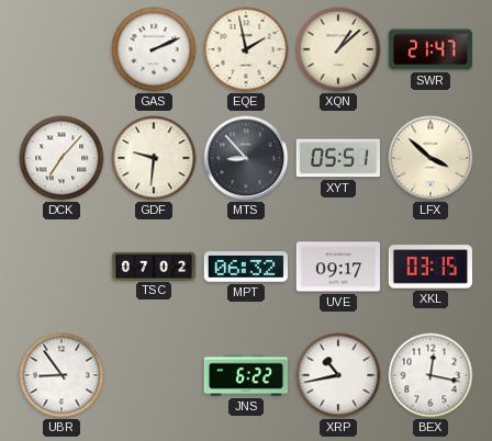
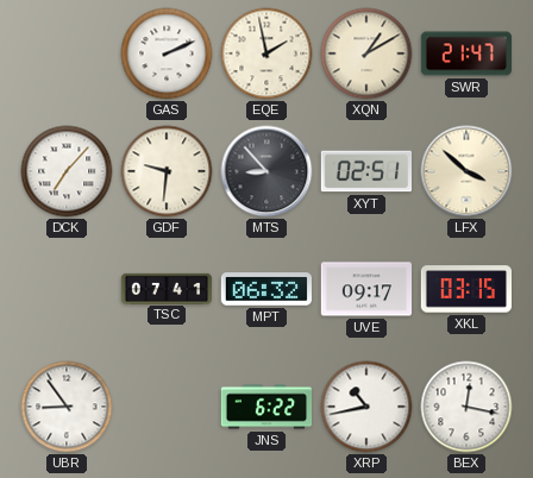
XQN: 1:08 -> 1:10
XYT: 05:51 -> 02:51
TSC: 07:02 -> 07:41
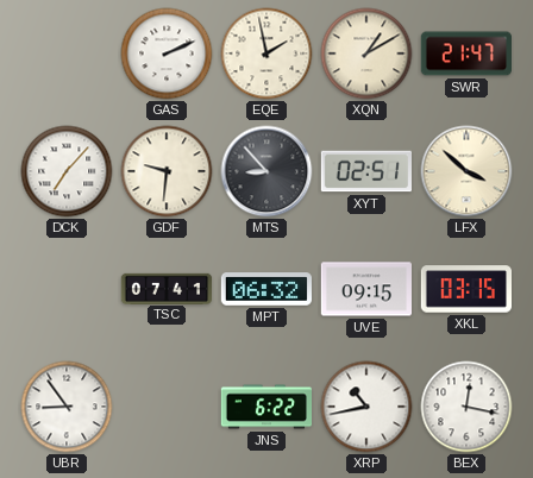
UVE: 09:17 -> 09:15
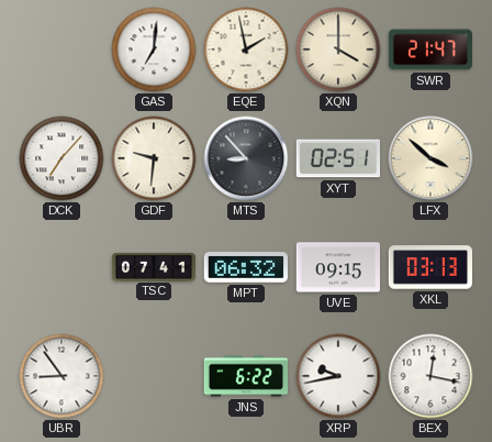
GAS: 2:11 -> 7:01
XQN: 1:10 -> 4:00
XKL: 03:15 -> 03:13
XRP: 10:43 -> 9:43
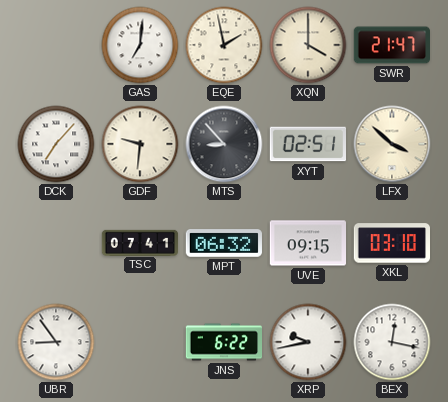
XKL: 03:13 -> 03:10
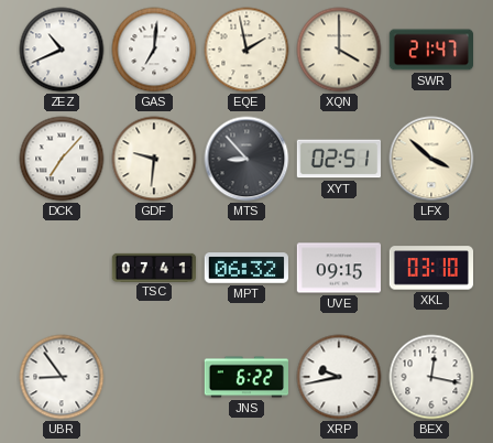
ZEZ: none -> 10:41
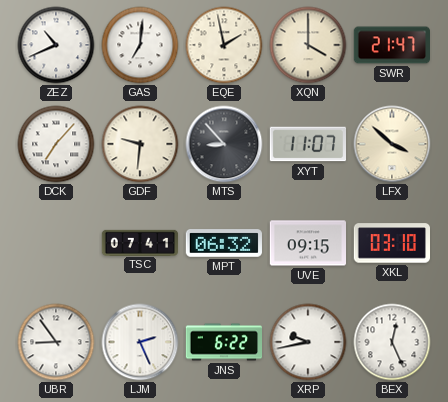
XYT: 02:51 -> 11:07
LJM: none -> 2:26
BEX: 12:17 -> 12:26
